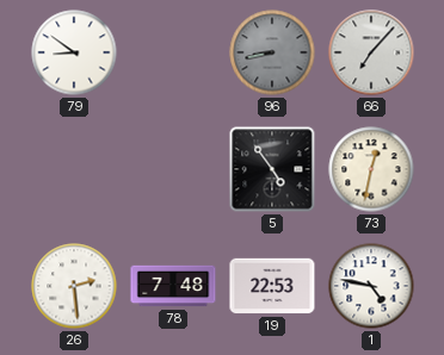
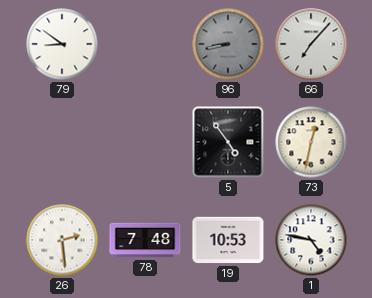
19: 22:53 -> 10:53
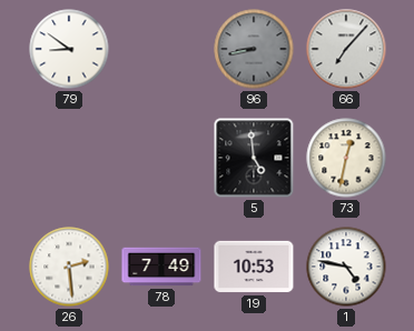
5: 4:54 -> 4:59
78: 7:48 -> 7:49
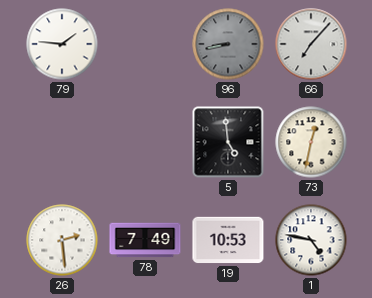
79: 8:51 -> 1:46
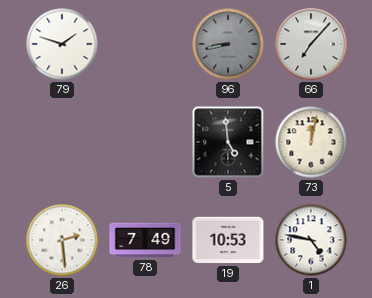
79: 1:46 -> 1:48
73: 12:32 -> 12:02
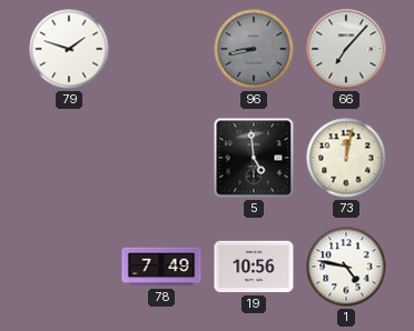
26: 2:29 -> none
19: 10:53 -> 10:56
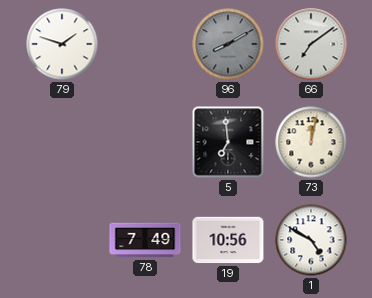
96: 8:43 -> 8:10
66: 7:07 -> 7:09
5: 4:59 -> 6:59
1: 4:47 -> 4:50
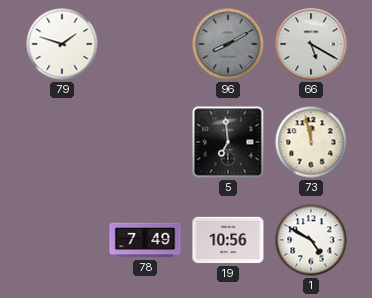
66: 7:09 -> 5:20
73: 12:02 -> 11:58
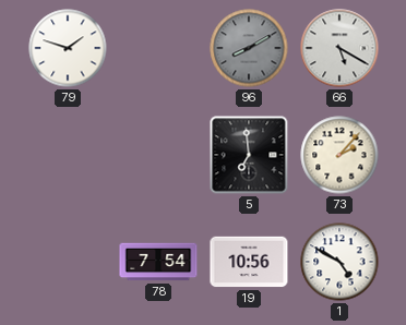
73: 11:58 -> 2:07
78: 7:49 -> 7:54
